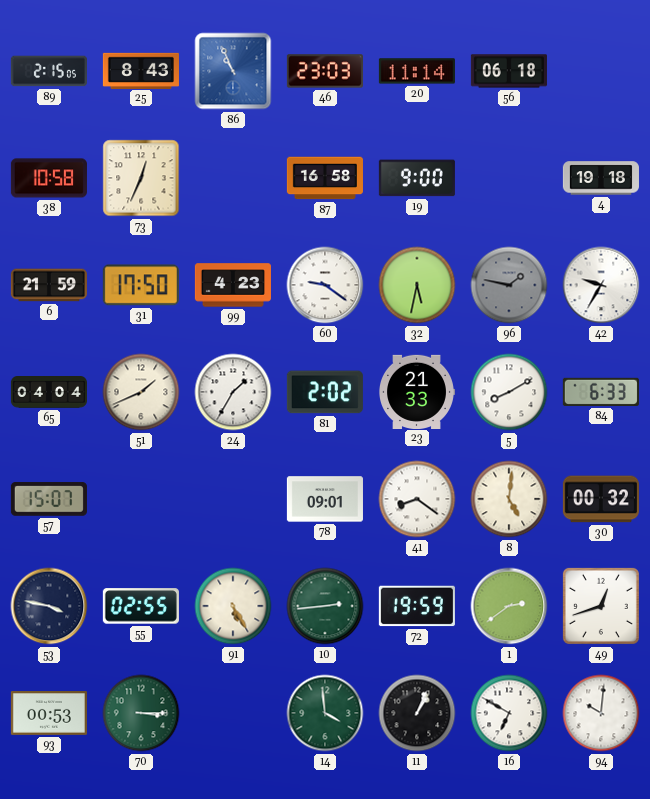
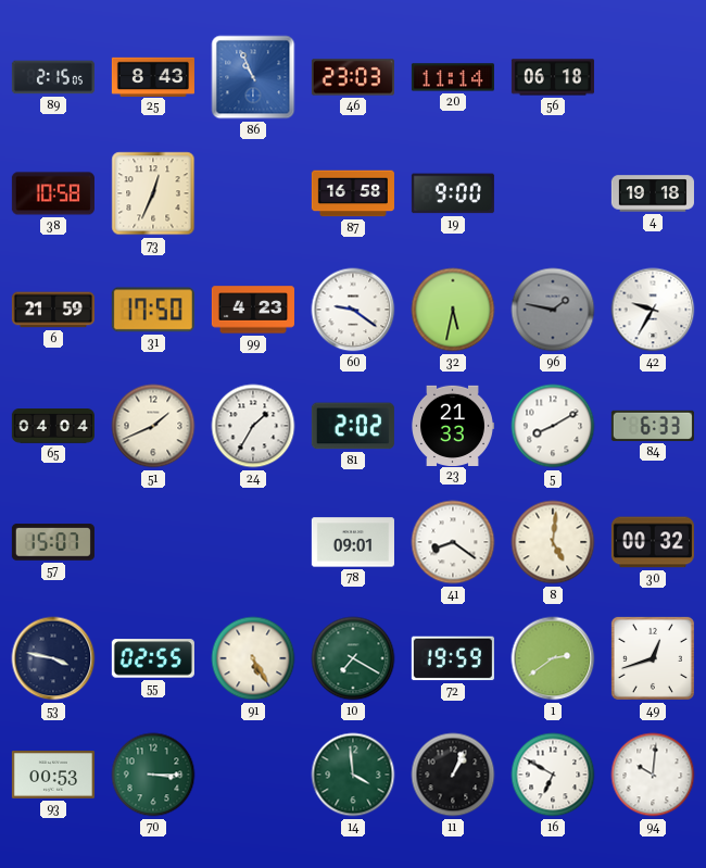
10: 2:44 -> 7:20
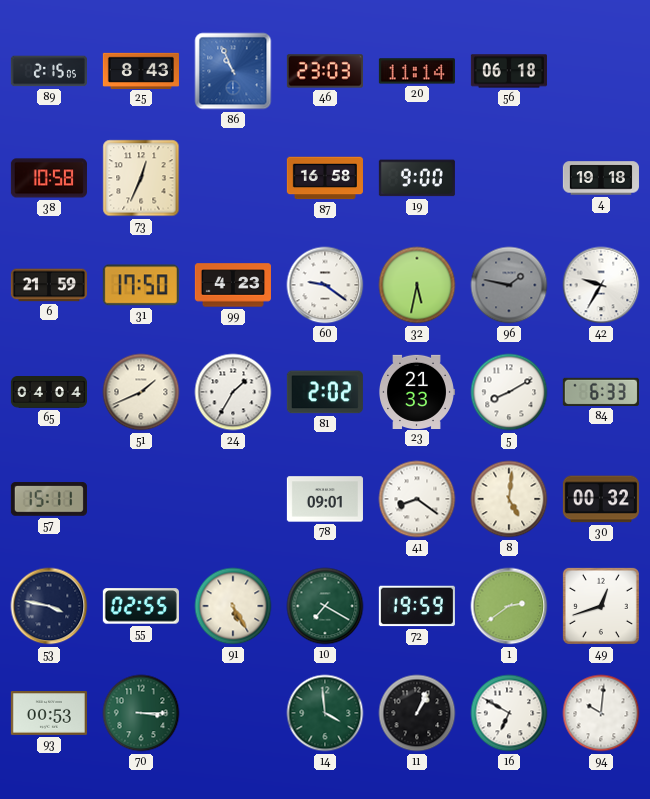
57: 15:07 -> 15:11
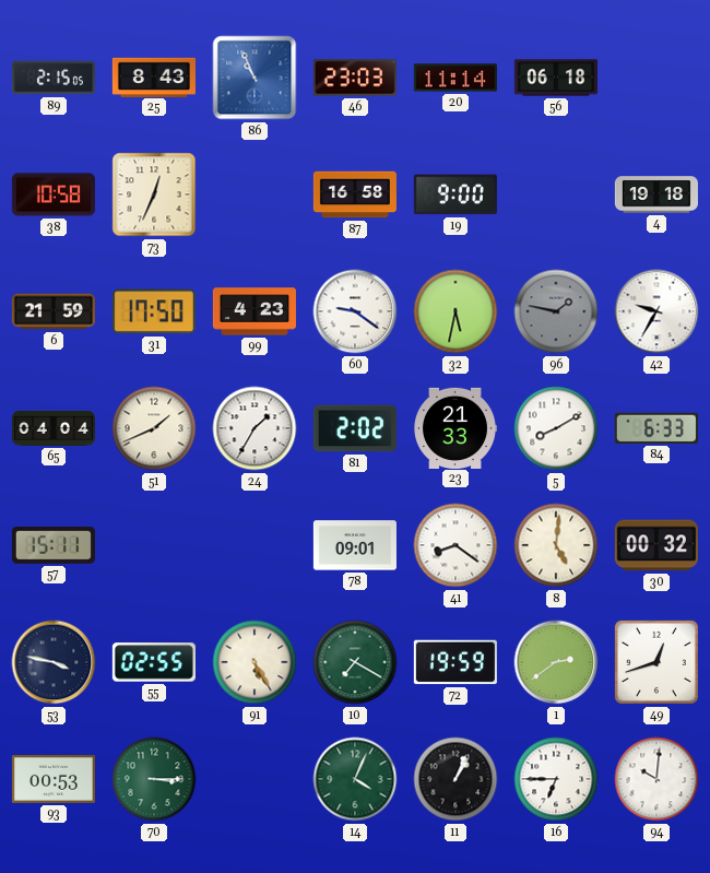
14: 3:59 -> 4:04
16: 6:50 -> 6:45
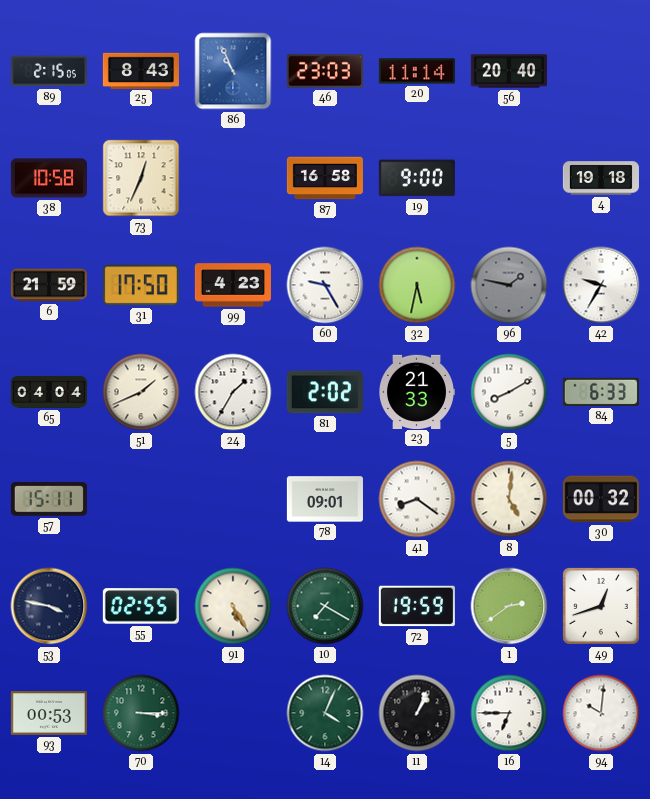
56: 06:18 -> 20:40
60: 9:21 -> 9:25
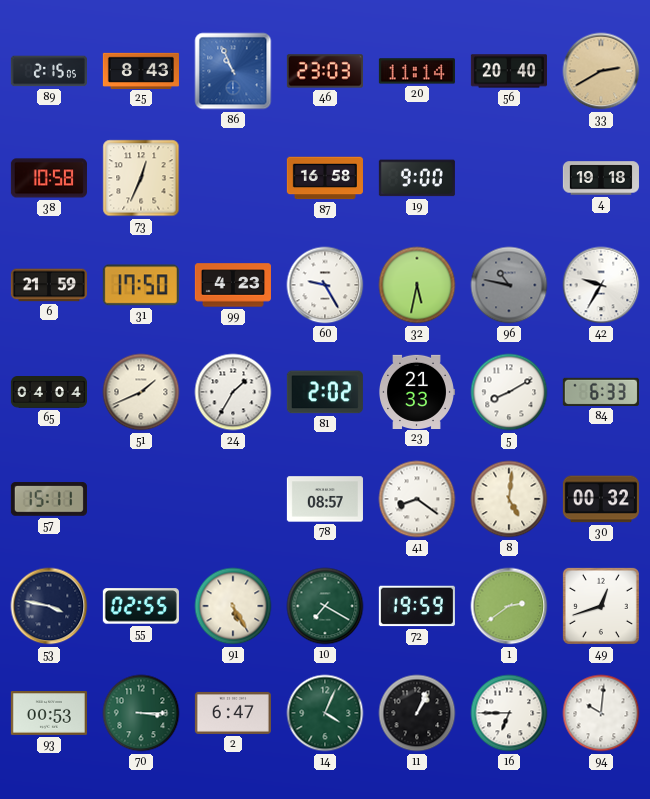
33: none -> 2:40
96: 1:47 -> 10:47
78: 09:01 -> 08:57
2: none -> 6:47
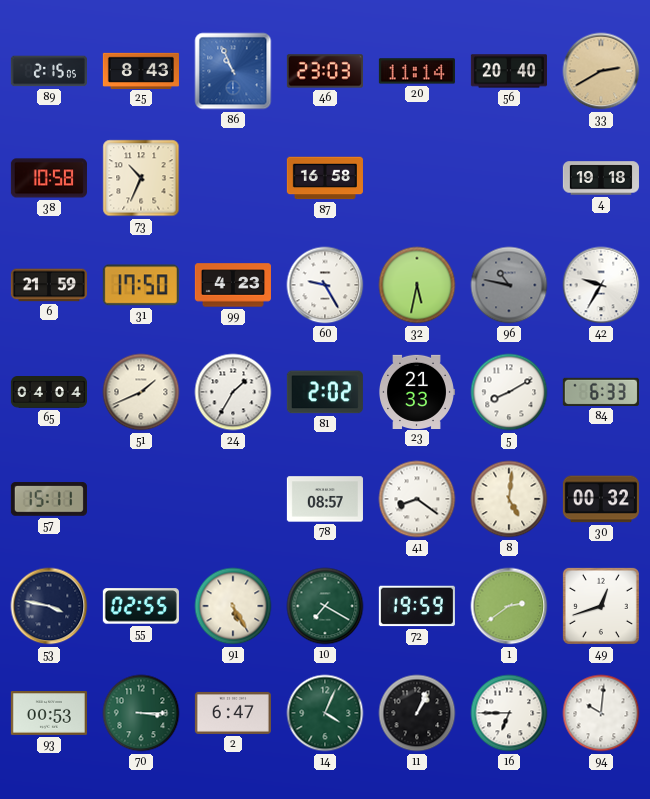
73: 12:34 -> 10:34
19: 9:00 -> none
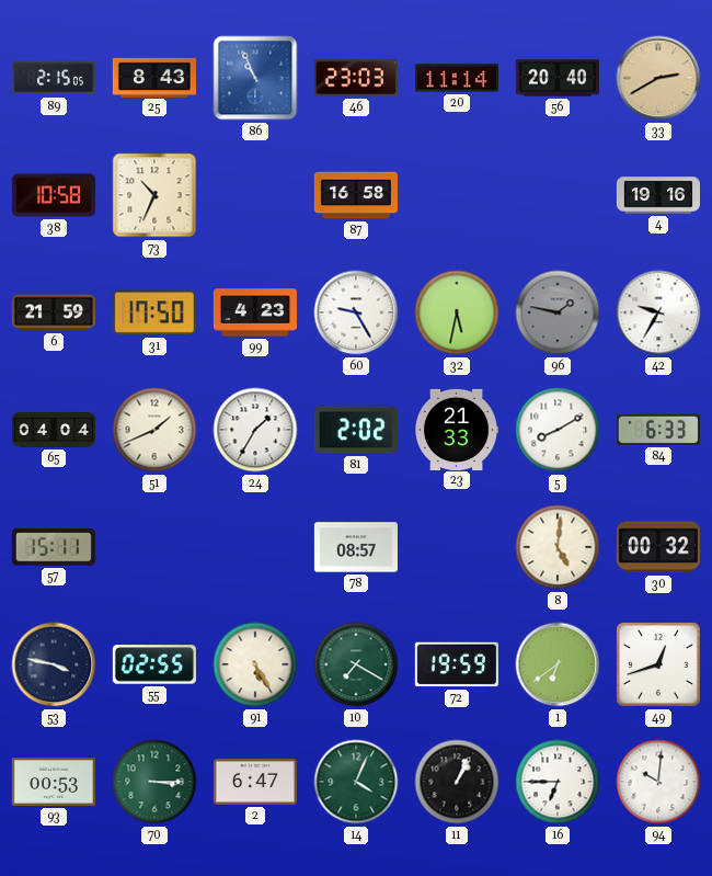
4: 19:18 -> 19:16
96: 10:47 -> 1:47
41: 8:21 -> none
1: 2:39 -> 6:39
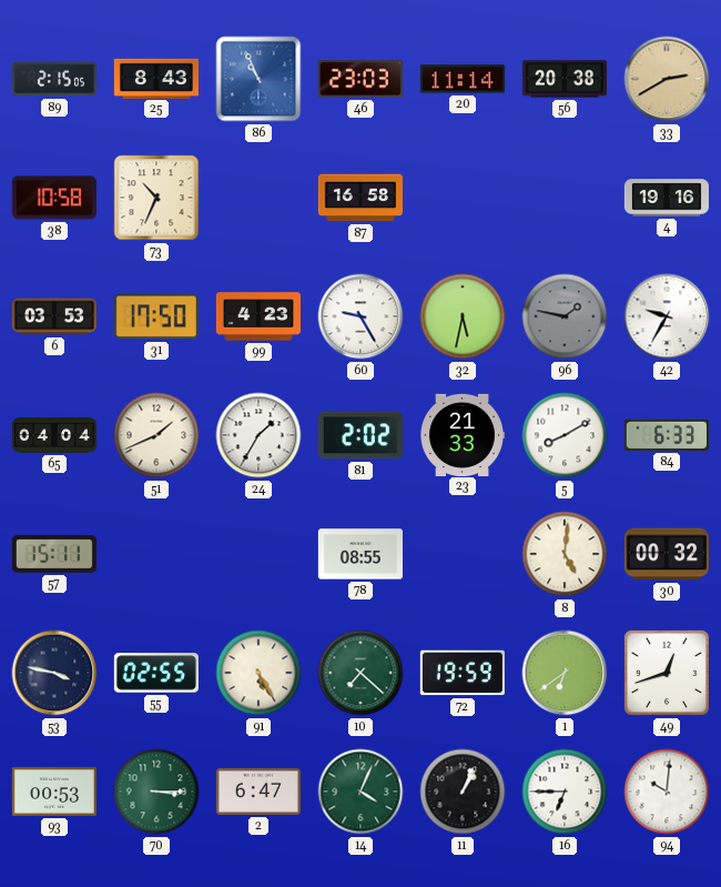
56: 20:40 -> 20:38
6: 21:59 -> 03:53
78: 08:57 -> 08:55
10: 7:20 -> 7:22
